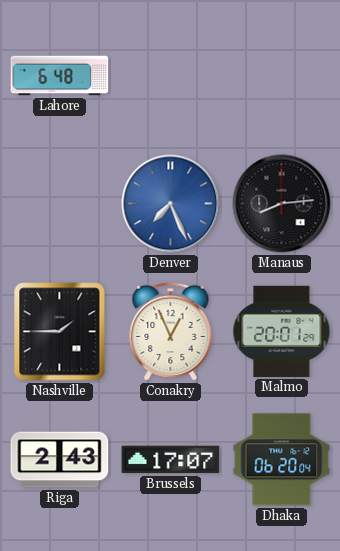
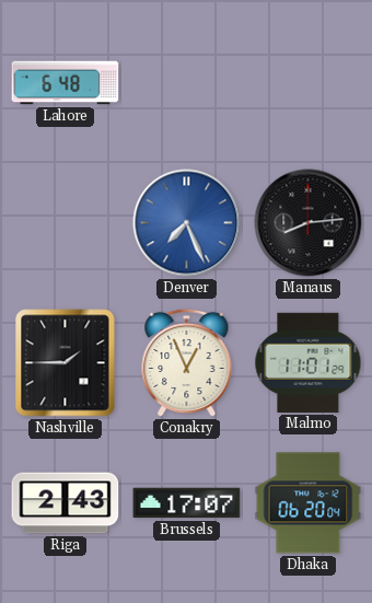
Malmo: 20:01 -> 11:01
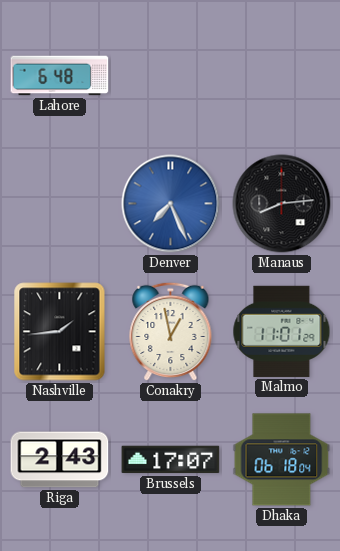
Nashville: 1:45 -> 1:44
Conakry: 12:56 -> 12:58
Dhaka: 06:20 -> 06:18
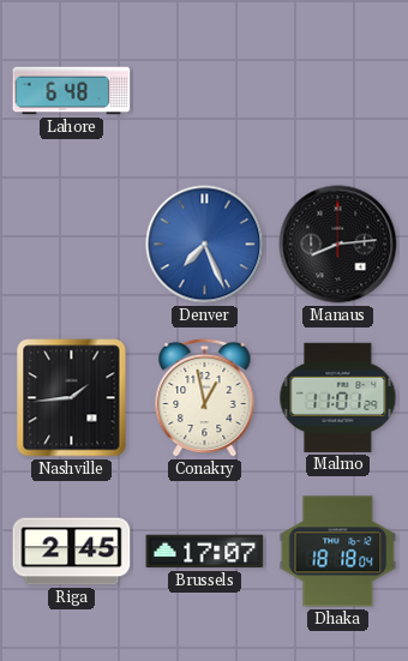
Riga: 2:43 -> 2:45
Dhaka: 06:18 -> 18:18
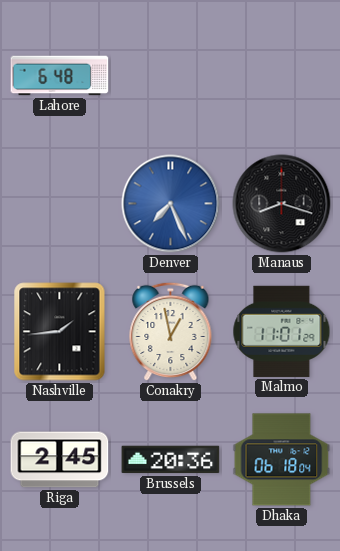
Manaus: 8:14 -> 8:18
Brussels: 17:07 -> 20:36
Dhaka: 18:18 -> 06:18
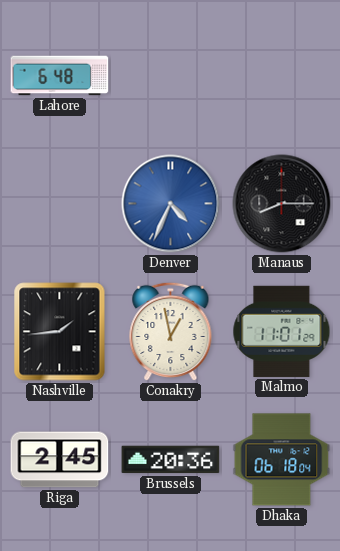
Denver: 7:26 -> 4:34
Manaus: 8:18 -> 8:15
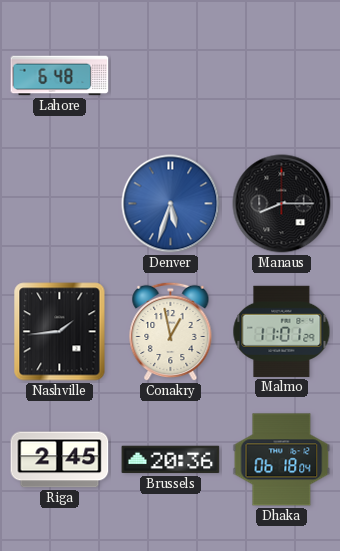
Denver: 4:34 -> 5:33
